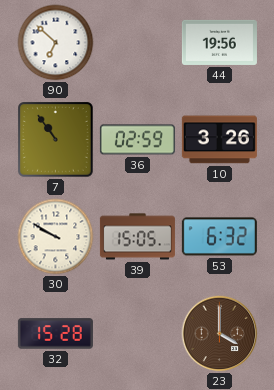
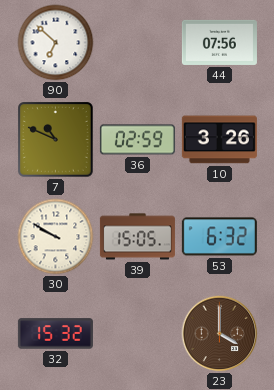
44: 19:56 -> 07:56
7: 10:54 -> 10:49
32: 15:28 -> 15:32
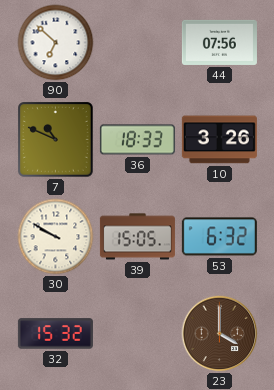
36: 02:59 -> 18:33
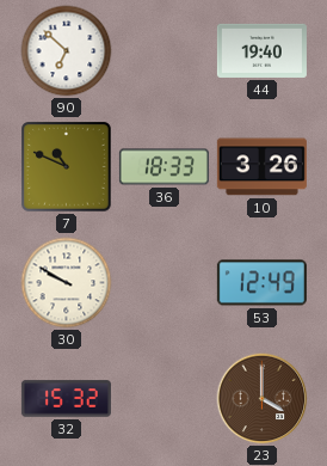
44: 07:56 -> 19:40
39: 15:05 -> none
53: 6:32 -> 12:49
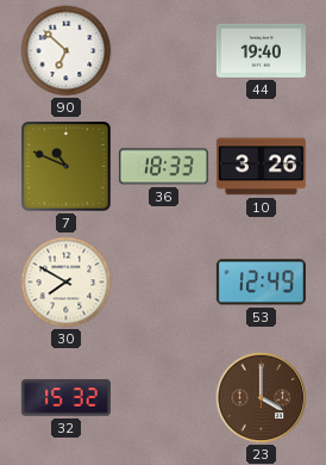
30: 9:50 -> 7:50
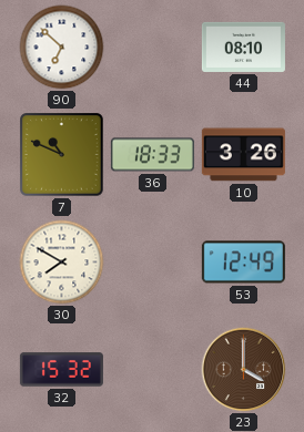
44: 19:40 -> 08:10
